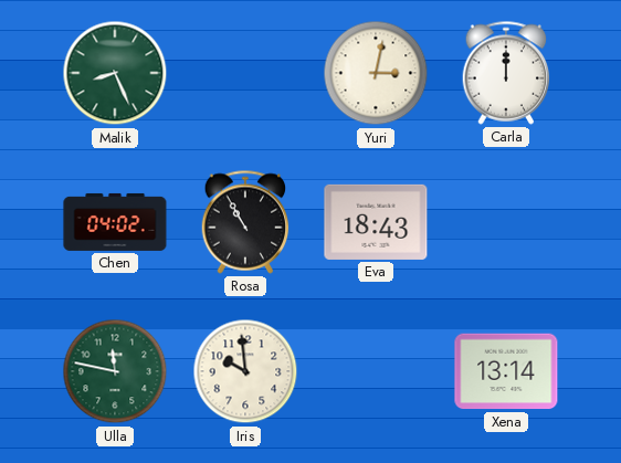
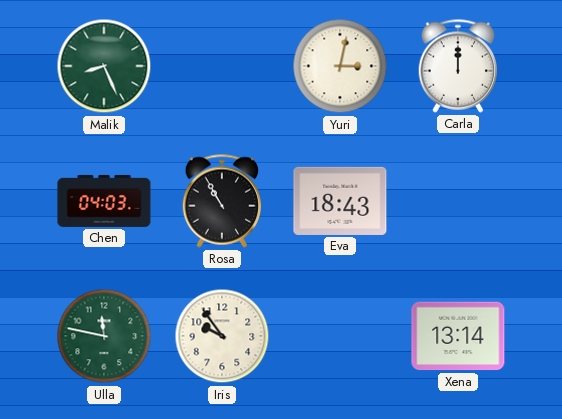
Chen: 04:02 -> 04:03
Iris: 9:59 -> 9:54
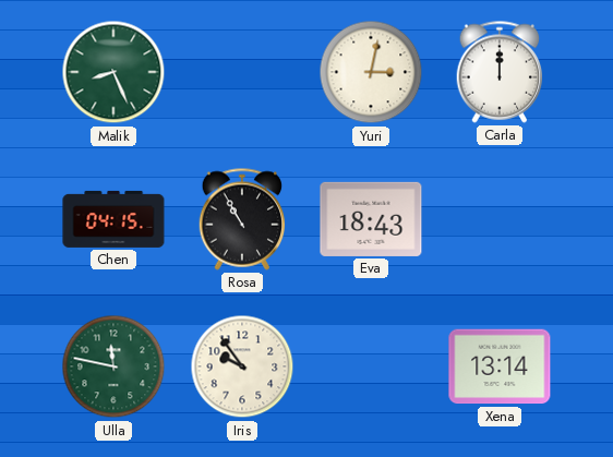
Chen: 04:03 -> 04:15
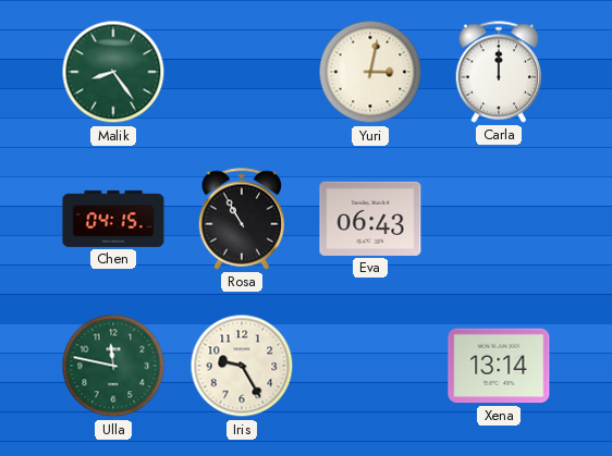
Malik: 8:26 -> 8:24
Eva: 18:43 -> 06:43
Iris: 9:54 -> 9:25
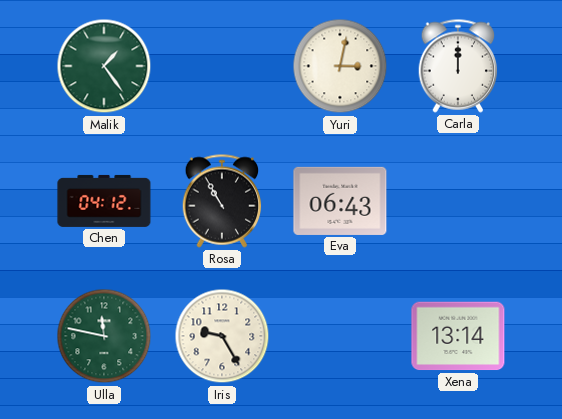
Malik: 8:24 -> 1:24
Chen: 04:15 -> 04:12
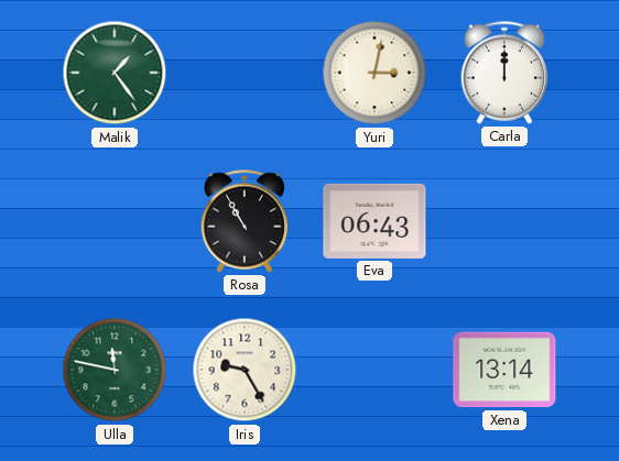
Chen: 04:12 -> none
